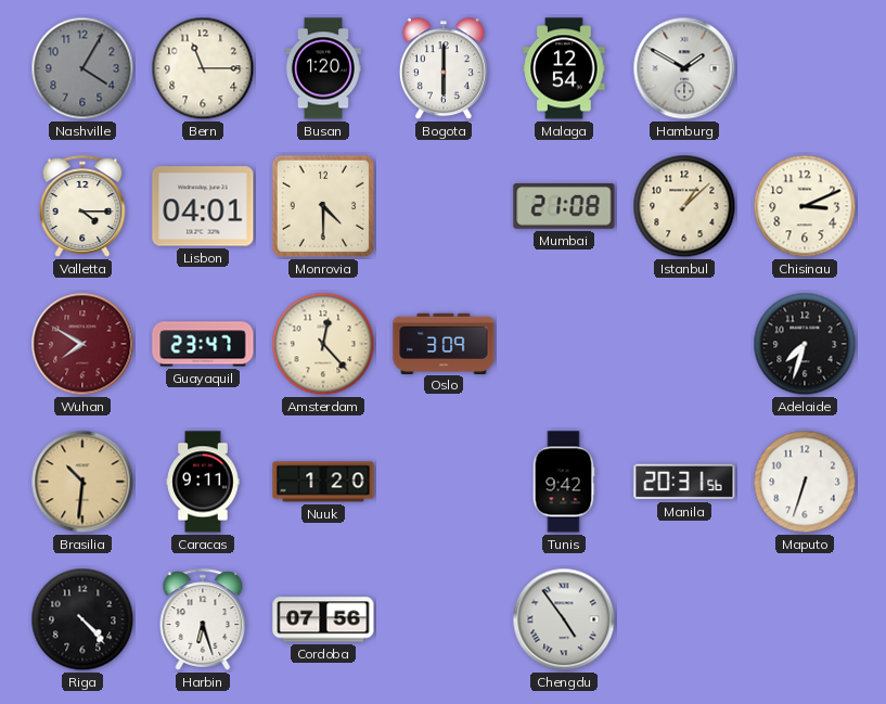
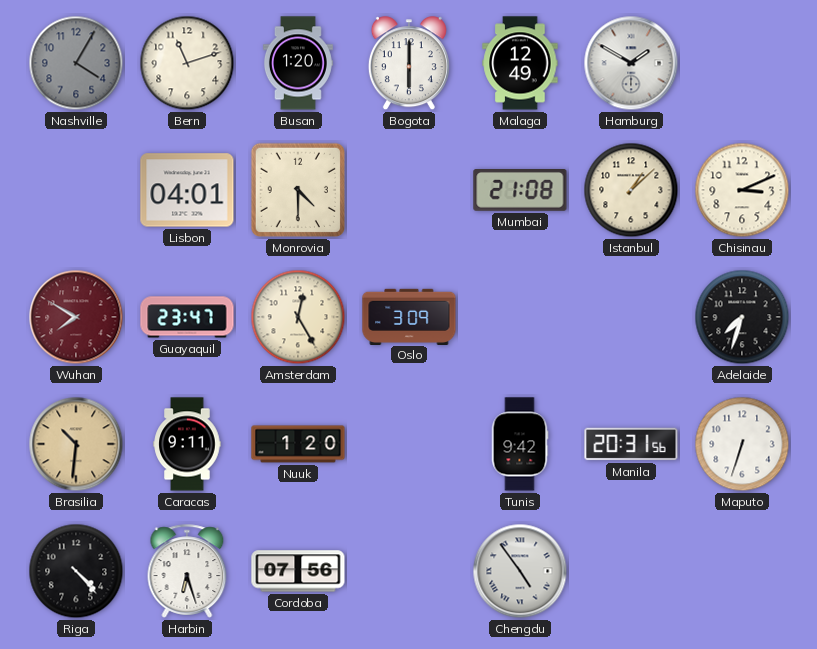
Bern: 11:15 -> 11:12
Malaga: 12:54 -> 12:49
Valletta: 4:15 -> none
Amsterdam: 12:23 -> 12:25
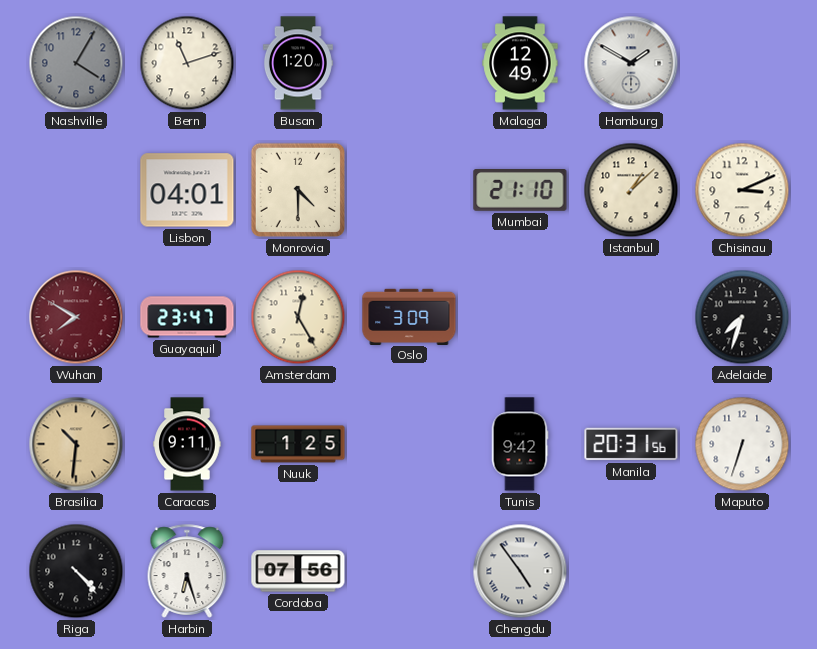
Bogota: 6:00 -> none
Mumbai: 21:08 -> 21:10
Nuuk: 1:20 -> 1:25
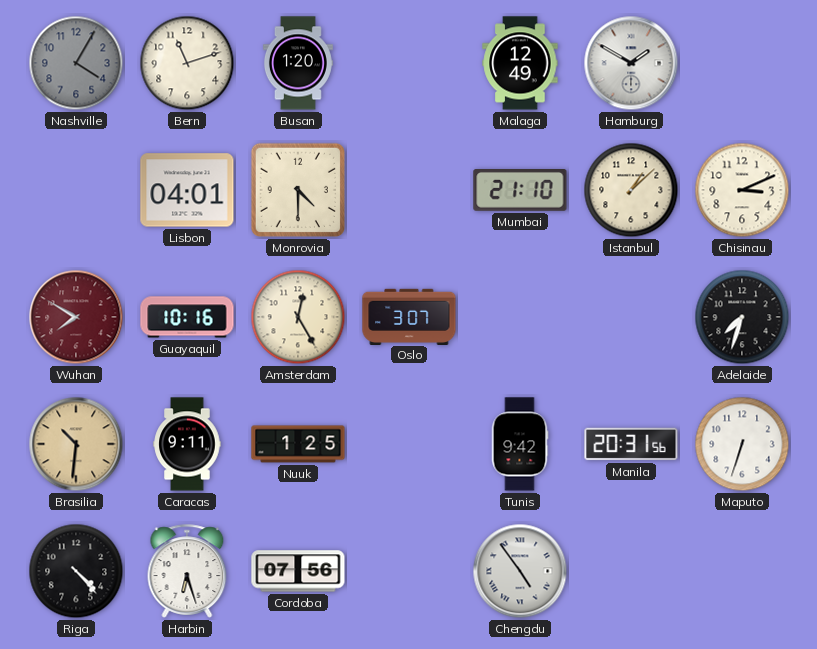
Guayaquil: 23:47 -> 10:16
Oslo: 3:09 -> 3:07
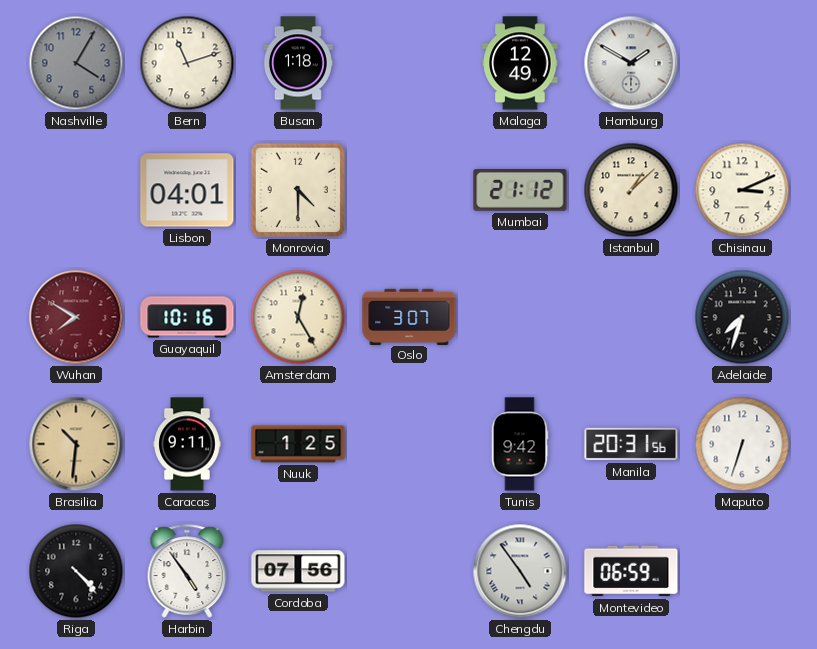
Busan: 1:20 -> 1:18
Mumbai: 21:10 -> 21:12
Harbin: 6:27 -> 4:54
Montevideo: none -> 06:59
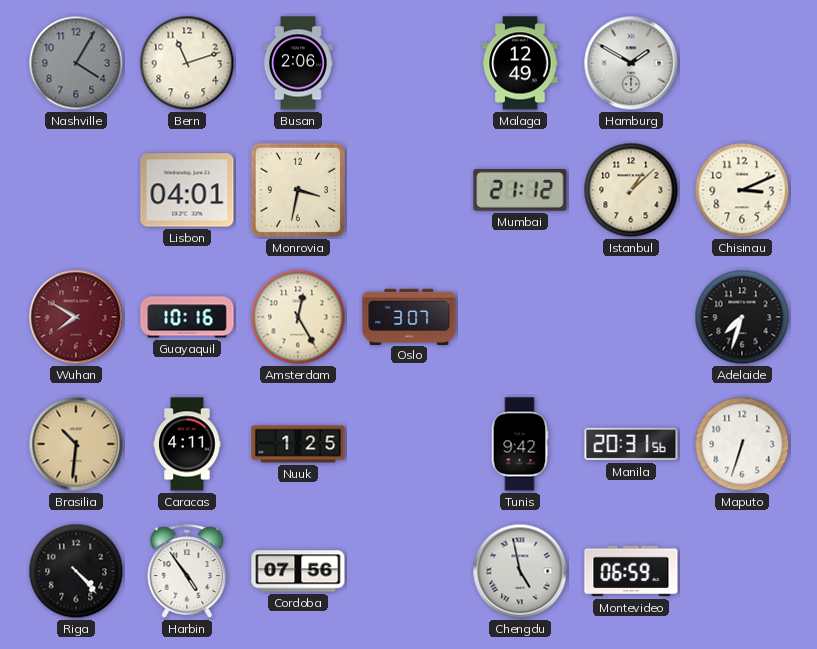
Busan: 1:18 -> 2:06
Monrovia: 4:30 -> 3:32
Caracas: 9:11 -> 4:11
Chengdu: 4:54 -> 4:58
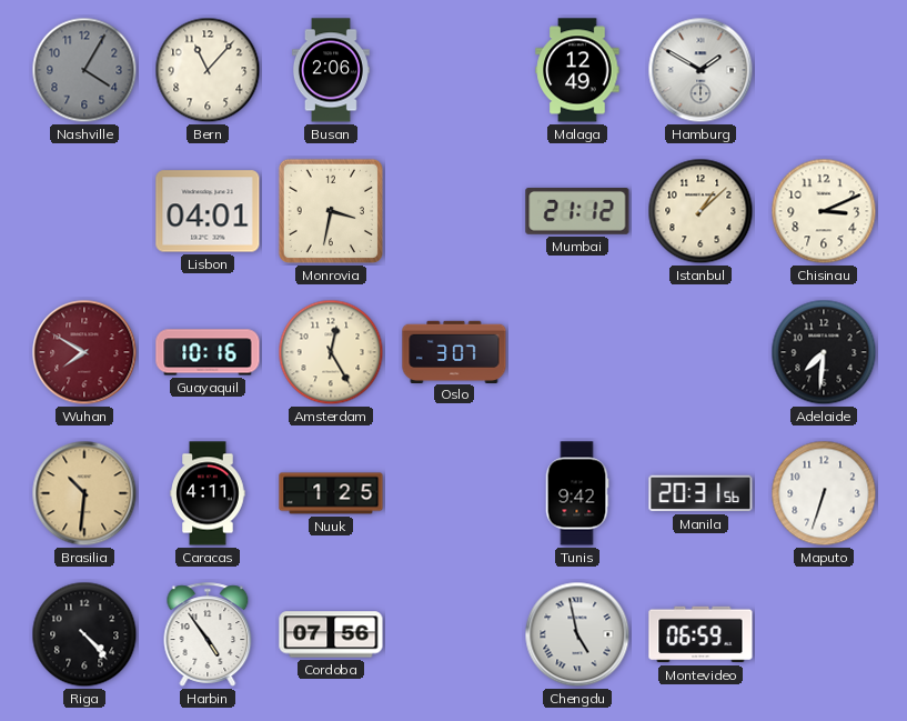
Bern: 11:12 -> 11:07
Adelaide: 7:33 -> 7:31
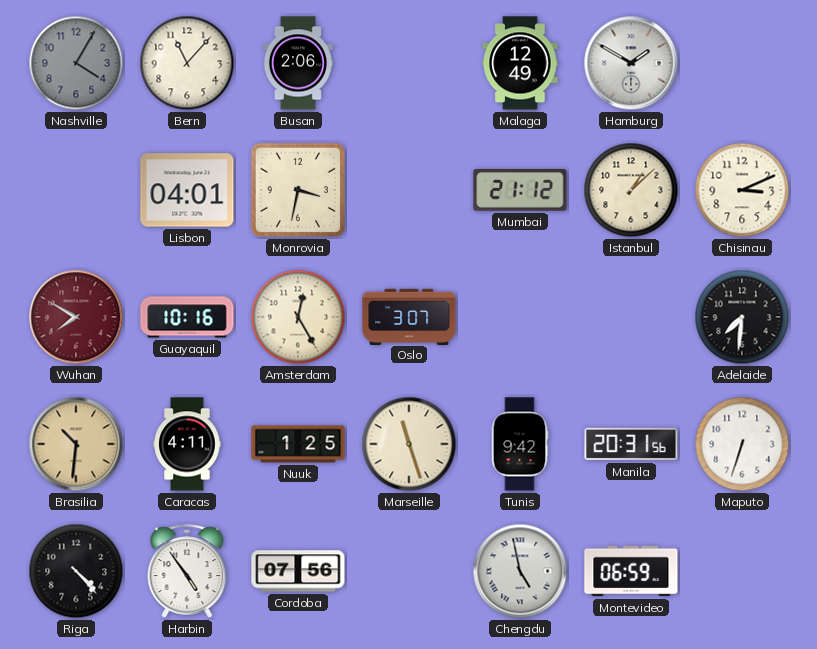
Marseille: none -> 11:27
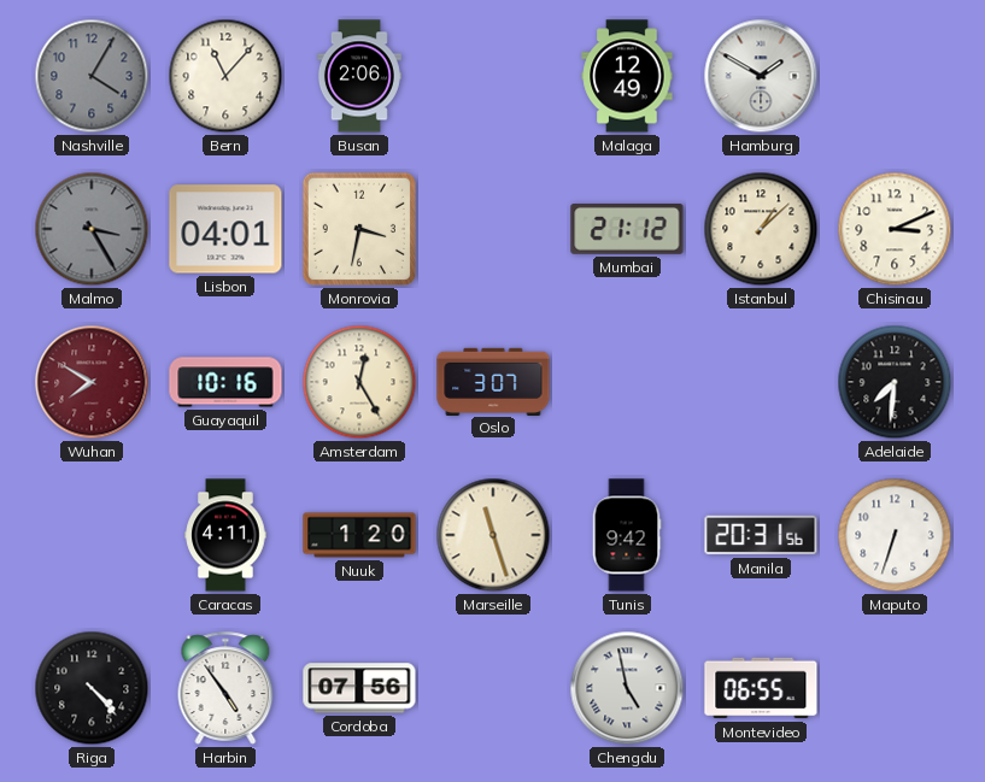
Malmo: none -> 3:25
Brasilia: 10:31 -> none
Nuuk: 1:25 -> 1:20
Montevideo: 06:59 -> 06:55
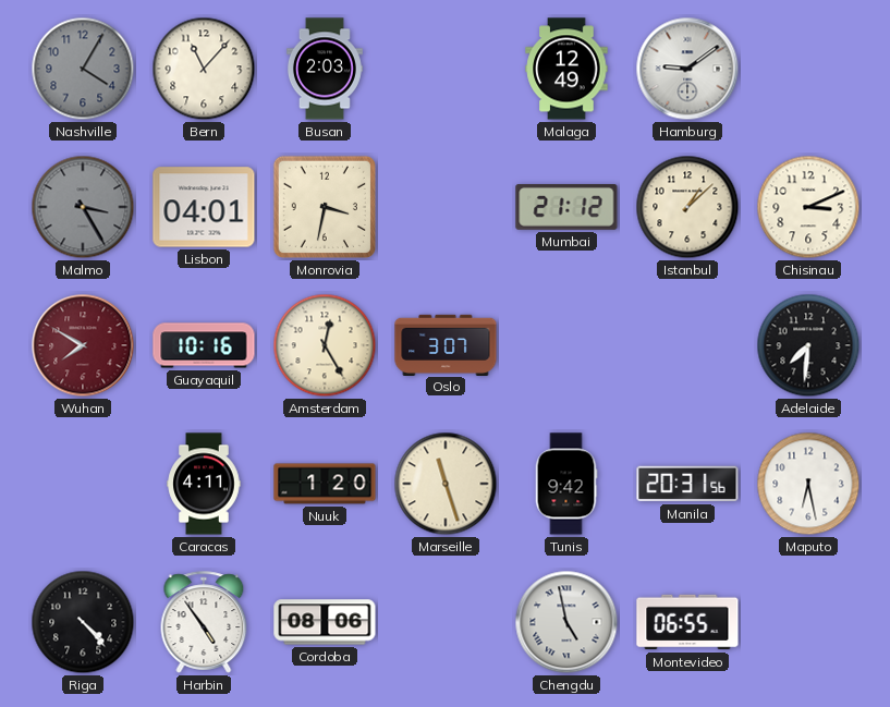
Busan: 2:06 -> 2:03
Hamburg: 1:50 -> 9:09
Maputo: 6:33 -> 6:28
Cordoba: 07:56 -> 08:06
